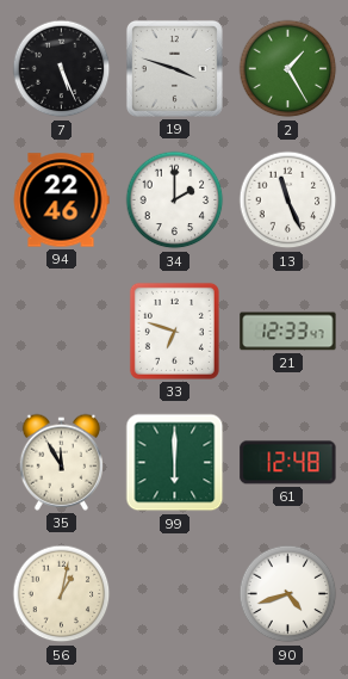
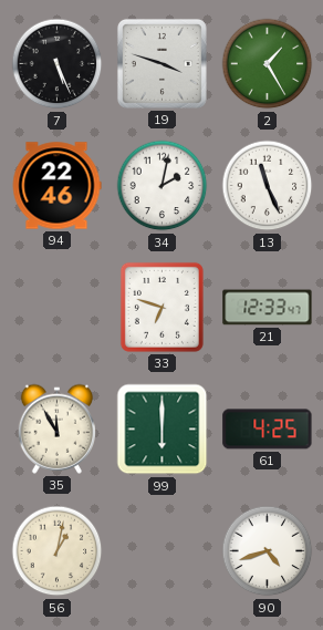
34: 2:00 -> 2:02
61: 12:48 -> 4:25
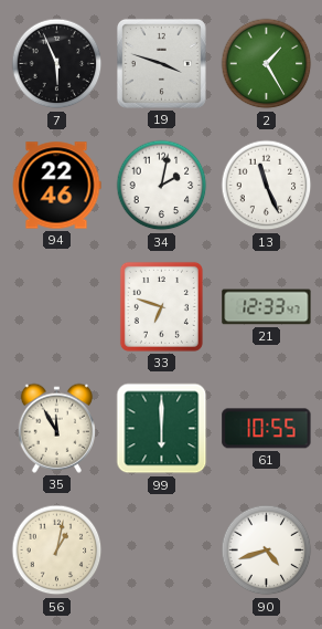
7: 5:26 -> 5:56
61: 4:25 -> 10:55
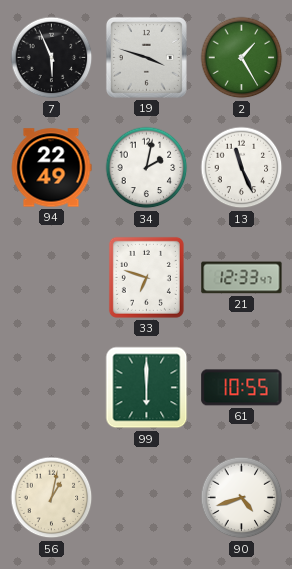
94: 22:46 -> 22:49
35: 11:55 -> none
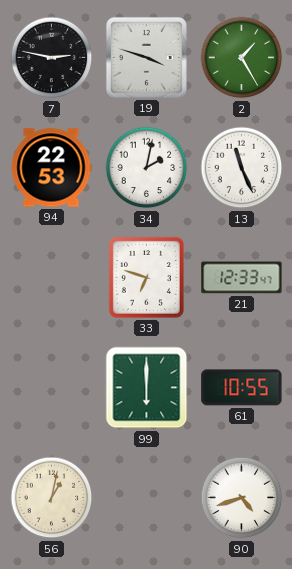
7: 5:56 -> 2:47
94: 22:49 -> 22:53
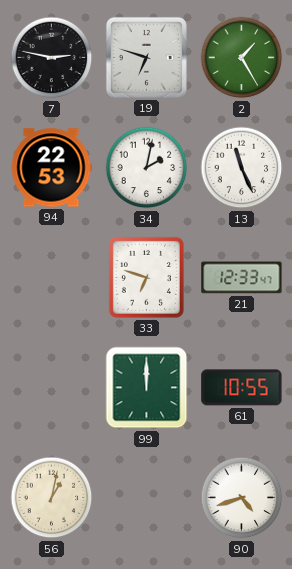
19: 3:48 -> 6:48
99: 6:00 -> 12:00
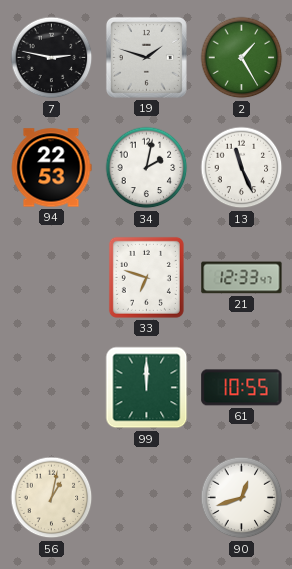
19: 6:48 -> 1:48
90: 4:42 -> 12:42
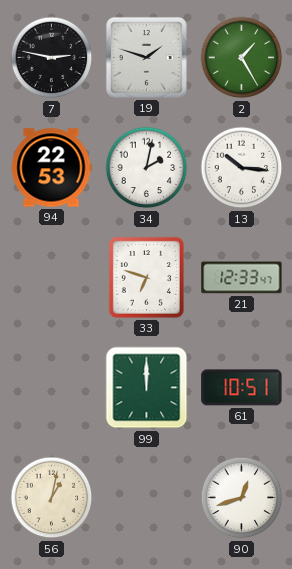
13: 11:26 -> 10:16
61: 10:55 -> 10:51
